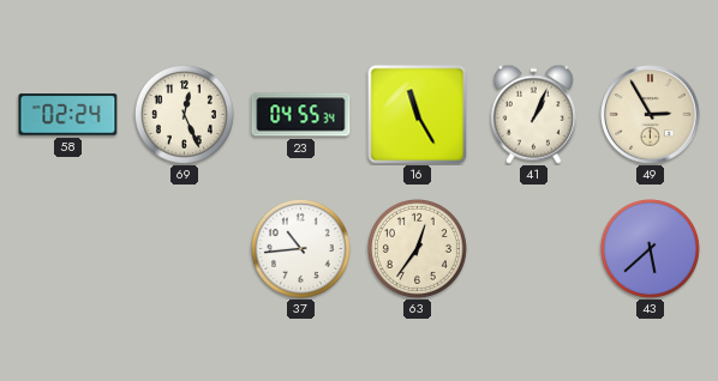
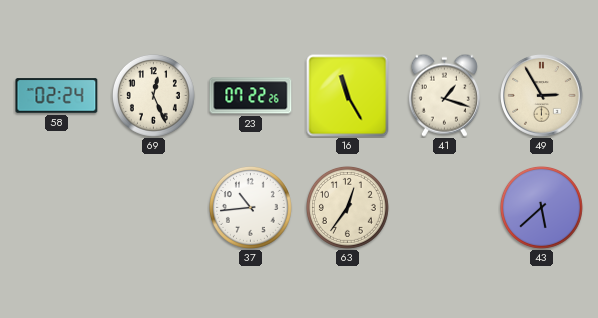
23: 04:55 -> 07:22
41: 1:04 -> 1:18
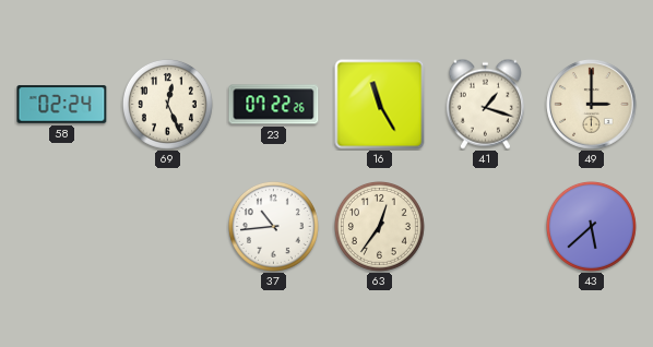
49: 2:55 -> 3:00
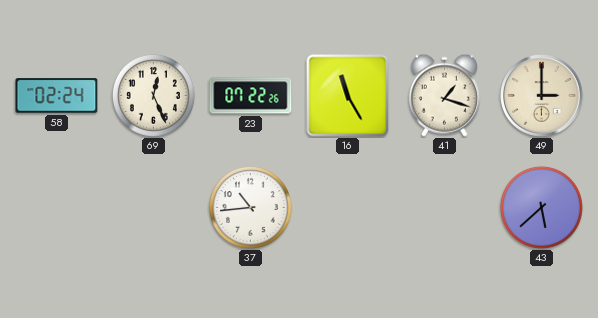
63: 12:36 -> none
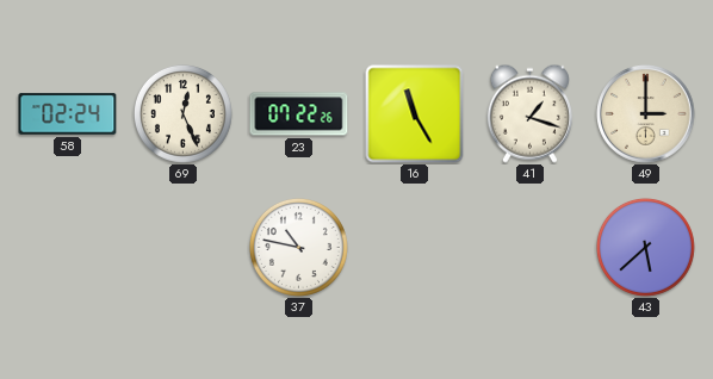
37: 10:44 -> 10:47
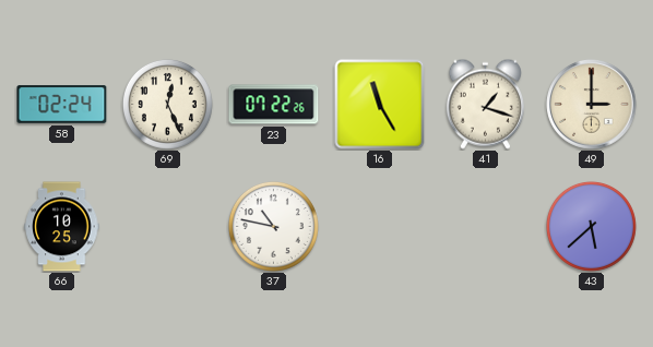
66: none -> 10:25
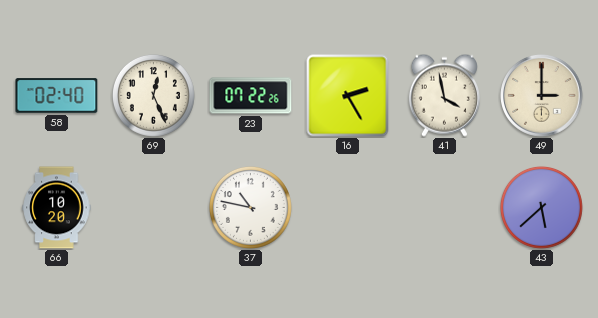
58: 02:24 -> 02:40
16: 11:25 -> 2:25
41: 1:18 -> 3:58
66: 10:25 -> 10:20
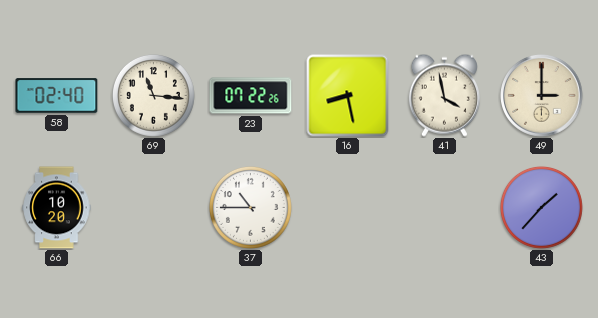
69: 12:26 -> 11:16
16: 2:25 -> 8:28
37: 10:47 -> 10:45
43: 5:38 -> 1:37
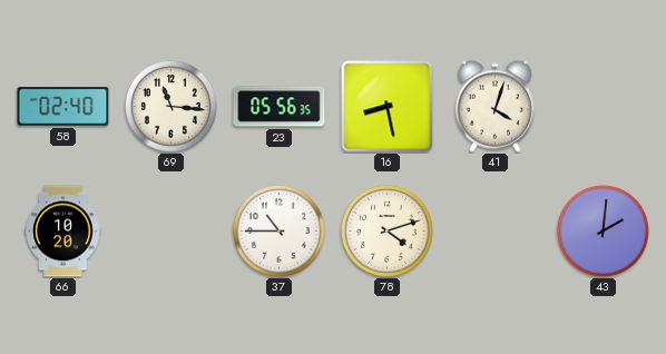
23: 07:22 -> 05:56
41: 3:58 -> 4:03
49: 3:00 -> none
78: none -> 4:12
43: 1:37 -> 2:01
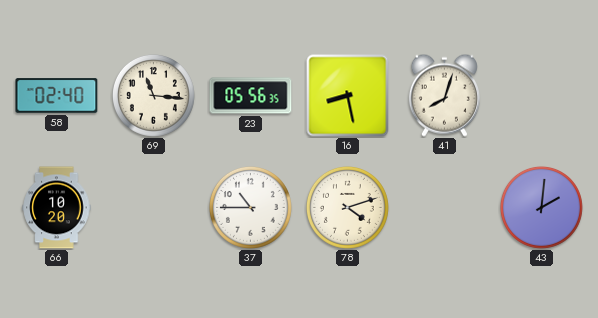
41: 4:03 -> 8:03
